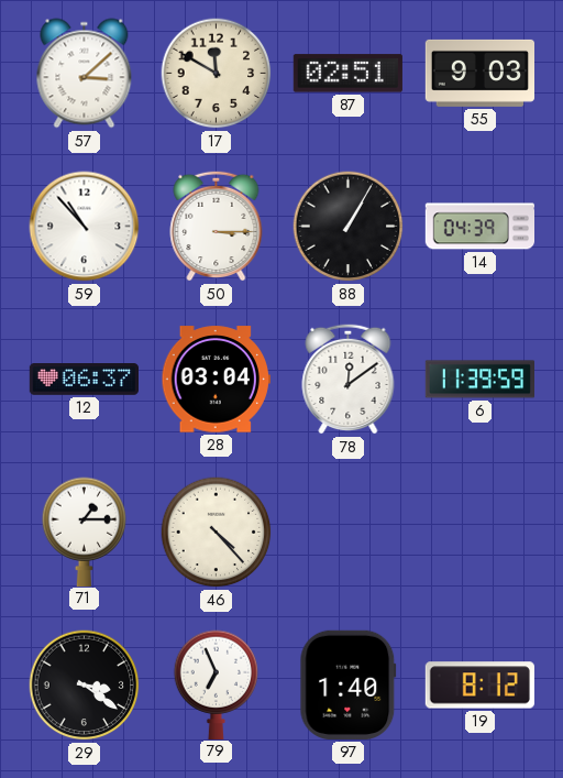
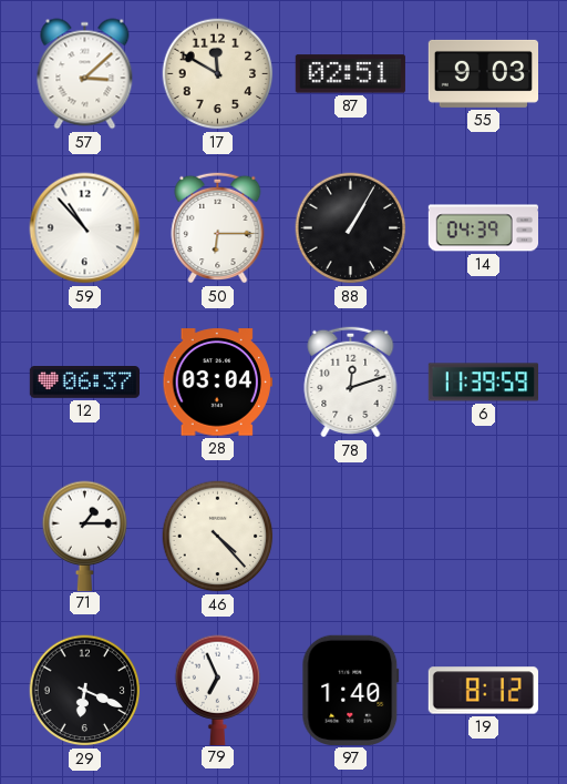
50: 3:15 -> 6:15
78: 12:09 -> 12:12
29: 3:21 -> 6:19
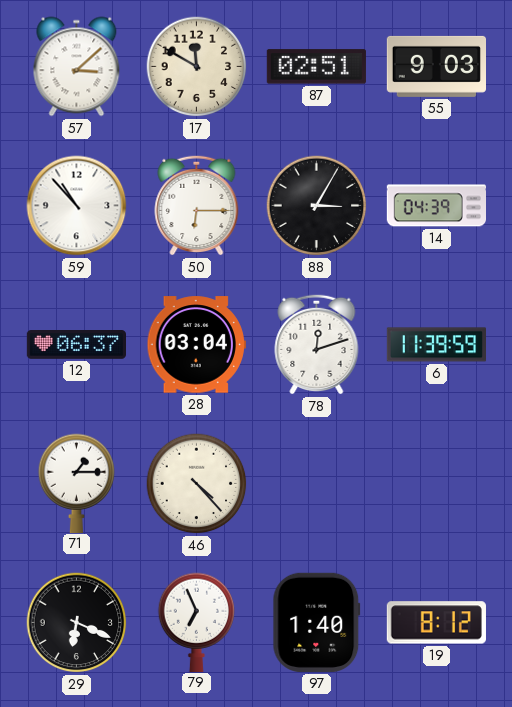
88: 1:05 -> 3:05
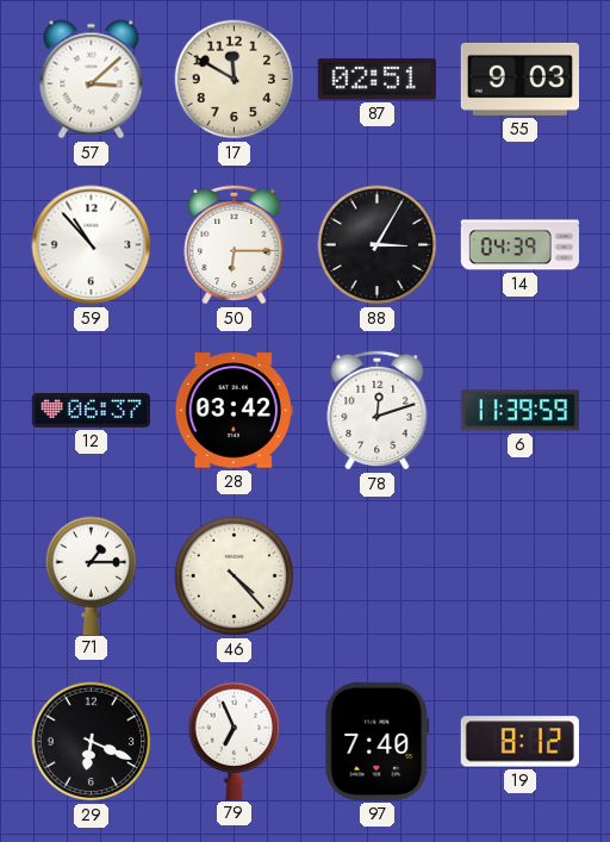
28: 03:04 -> 03:42
97: 1:40 -> 7:40
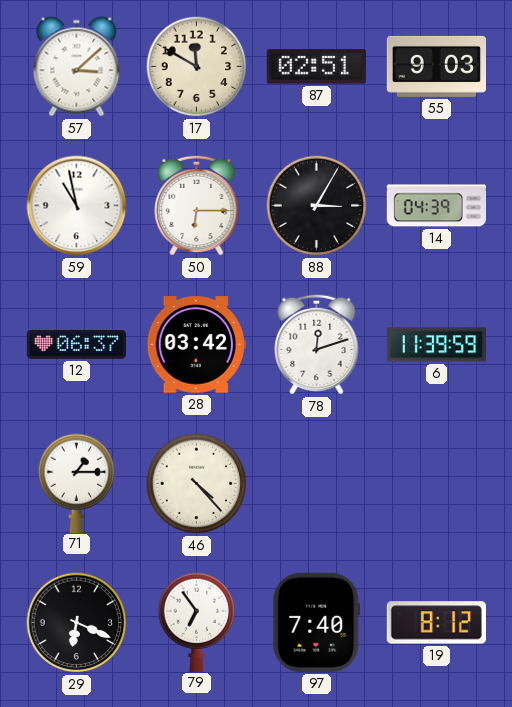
59: 10:53 -> 10:58
79: 6:56 -> 6:54
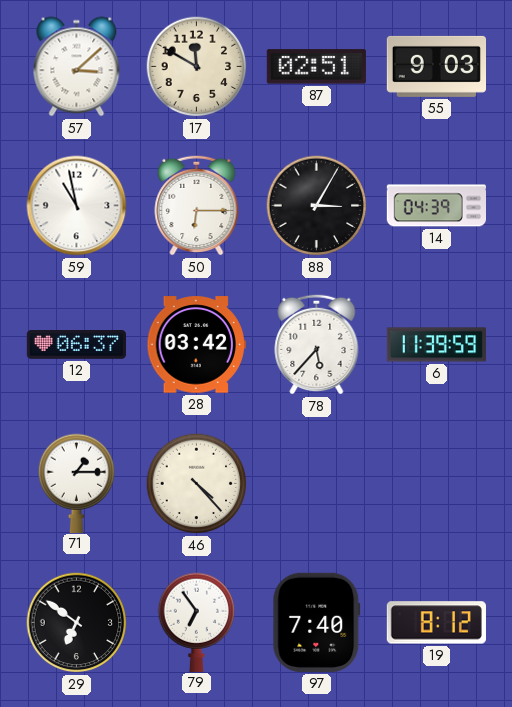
78: 12:12 -> 5:37
29: 6:19 -> 6:51
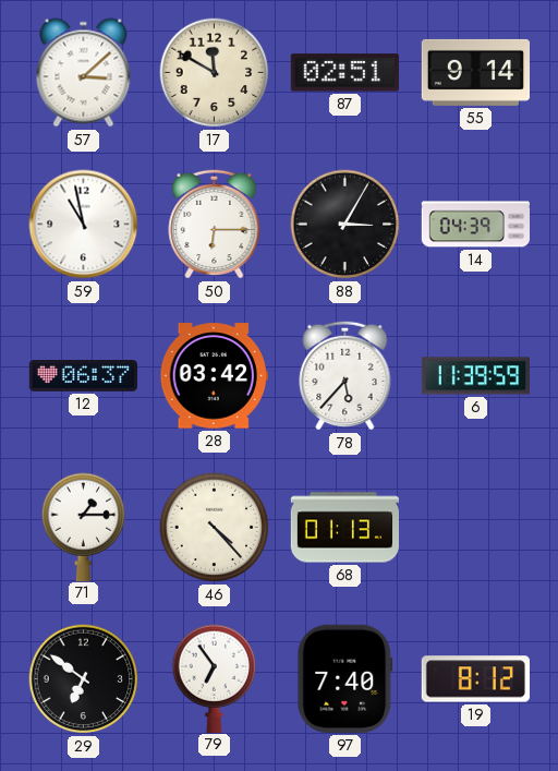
55: 9:03 -> 9:14
68: none -> 01:13
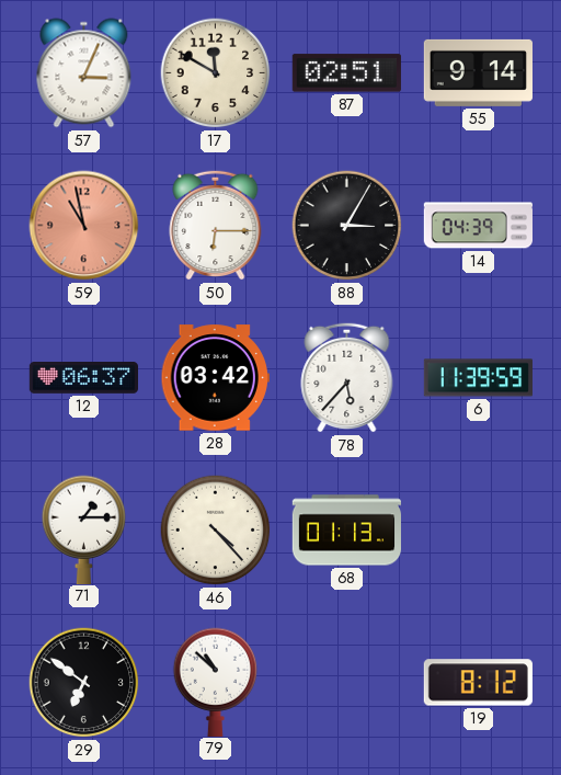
57: 3:08 -> 3:04
59 dial: white -> salmon
79: 6:54 -> 10:52
97: 7:40 -> none
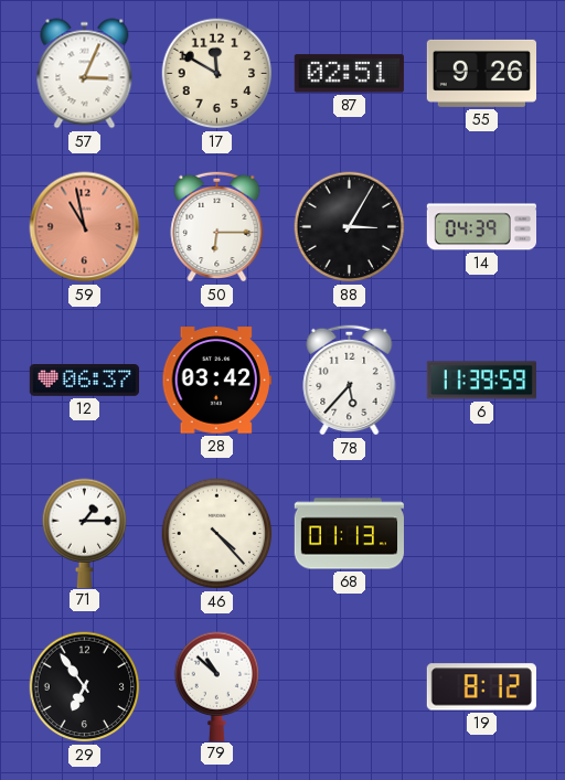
55: 9:14 -> 9:26
29: 6:51 -> 6:54
